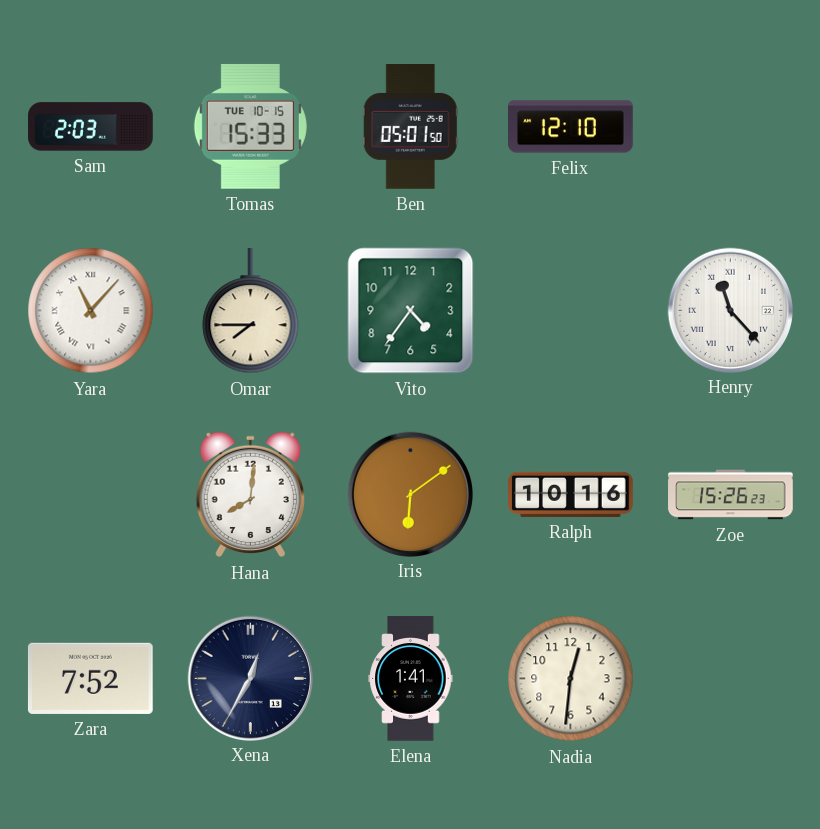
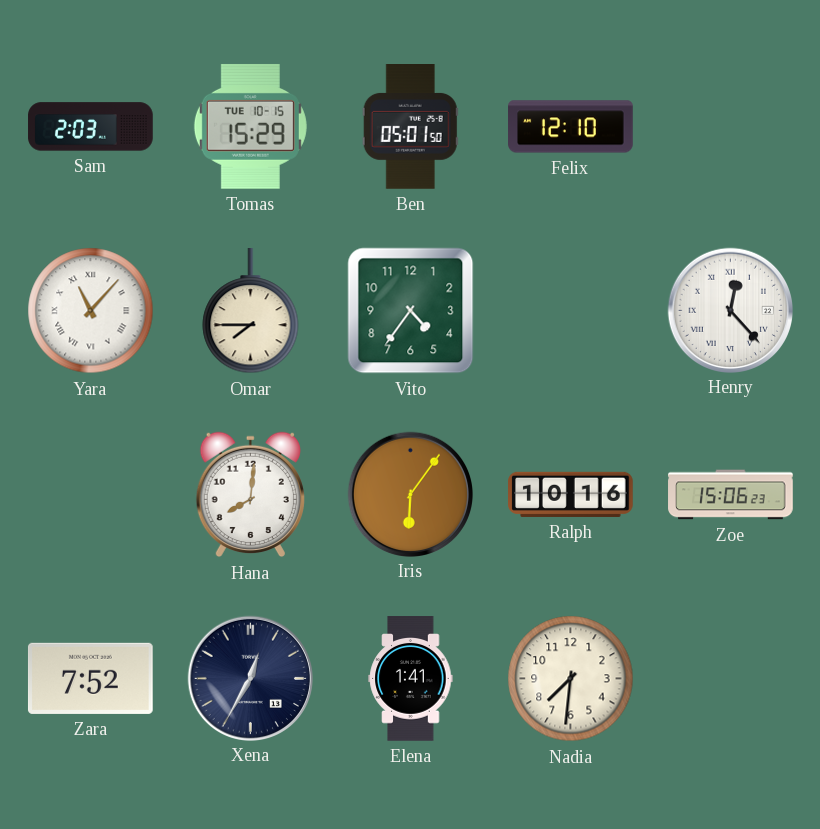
Tomas: 15:33 -> 15:29
Henry: 11:23 -> 12:23
Iris: 6:09 -> 6:06
Zoe: 15:26 -> 15:06
Nadia: 12:31 -> 7:31
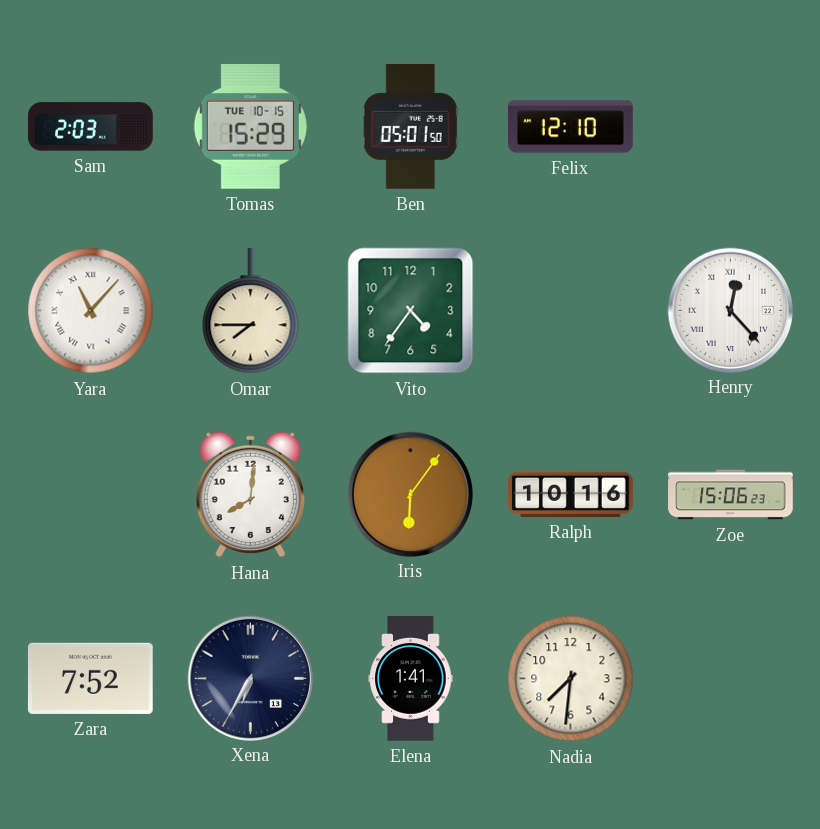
Xena: 12:35 -> 6:35
